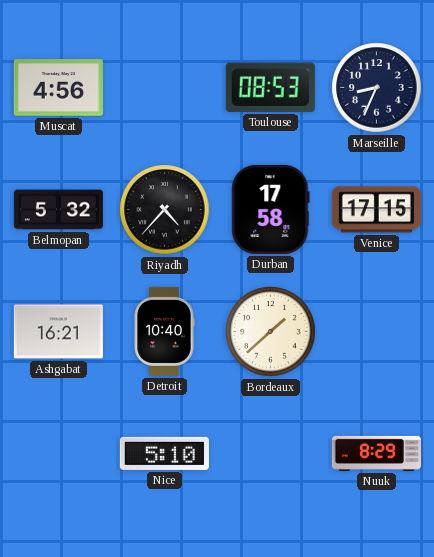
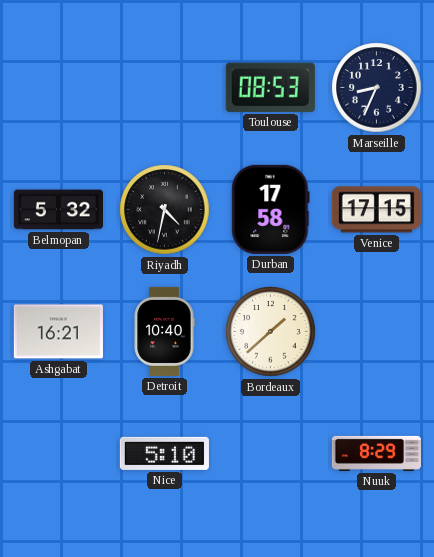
Muscat: 4:56 -> none
Riyadh: 4:37 -> 4:32
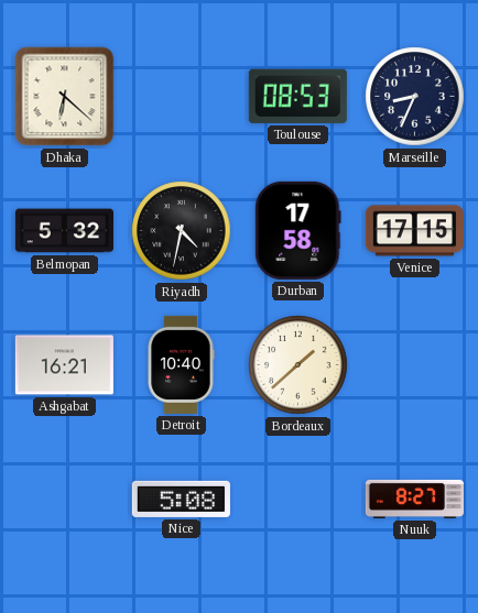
Dhaka: none -> 6:22
Nice: 5:10 -> 5:08
Nuuk: 8:29 -> 8:27
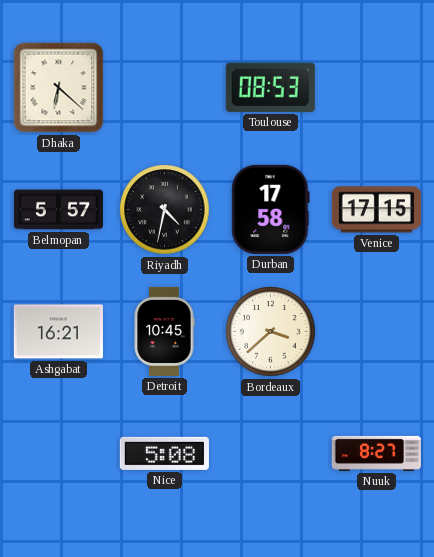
Marseille: 8:34 -> none
Belmopan: 5:32 -> 5:57
Detroit: 10:40 -> 10:45
Bordeaux: 1:38 -> 3:38
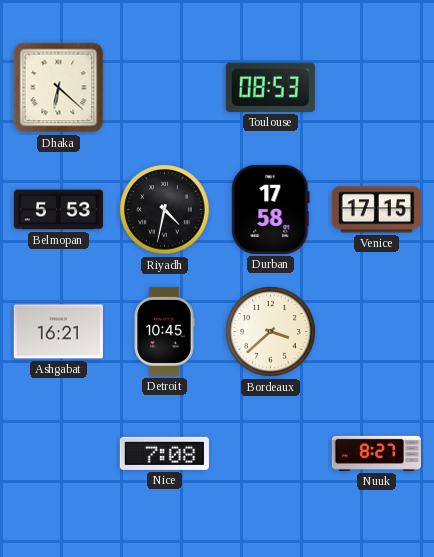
Belmopan: 5:57 -> 5:53
Nice: 5:08 -> 7:08
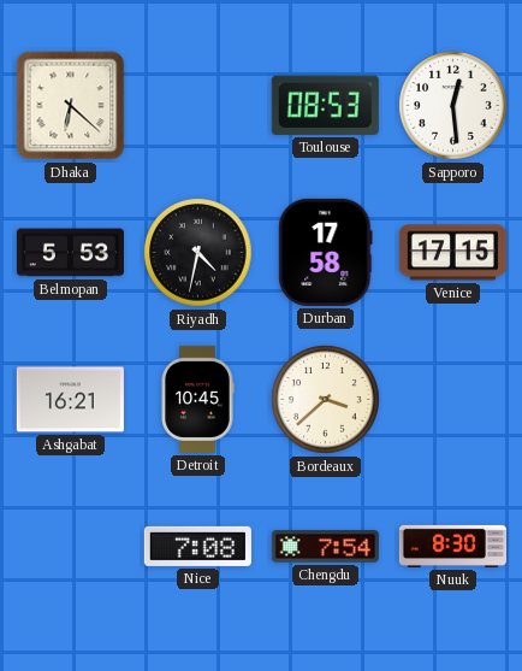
Sapporo: none -> 12:29
Chengdu: none -> 7:54
Nuuk: 8:27 -> 8:30
